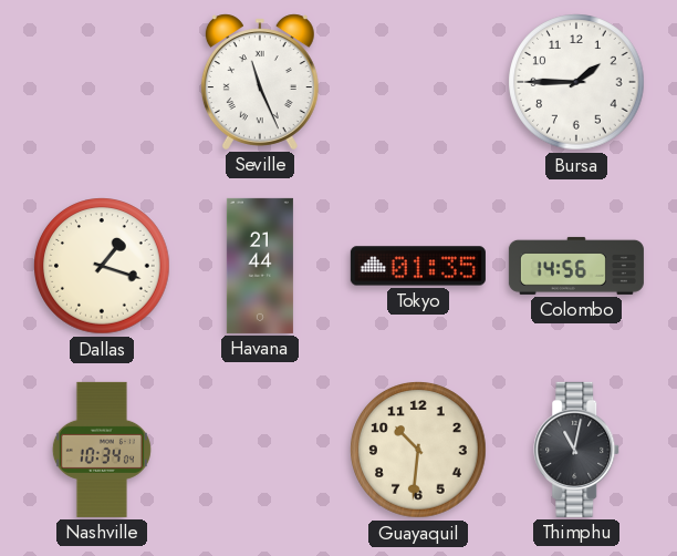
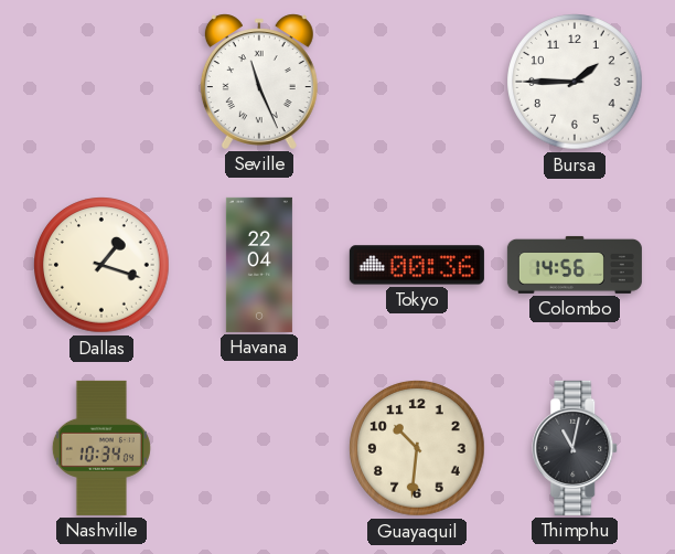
Havana: 21:44 -> 22:04
Tokyo: 01:35 -> 00:36
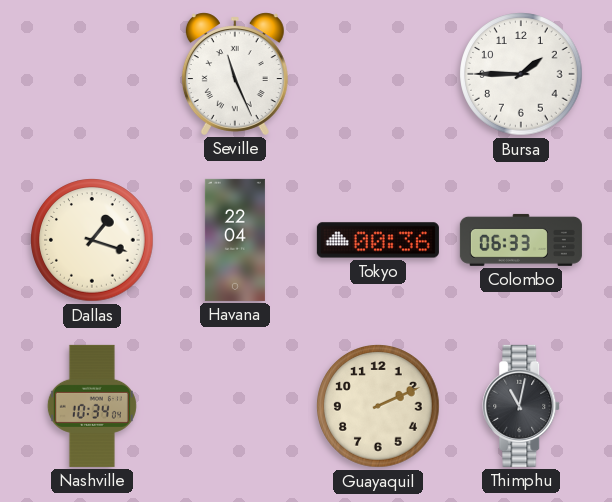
Colombo: 14:56 -> 06:33
Guayaquil: 10:31 -> 2:11
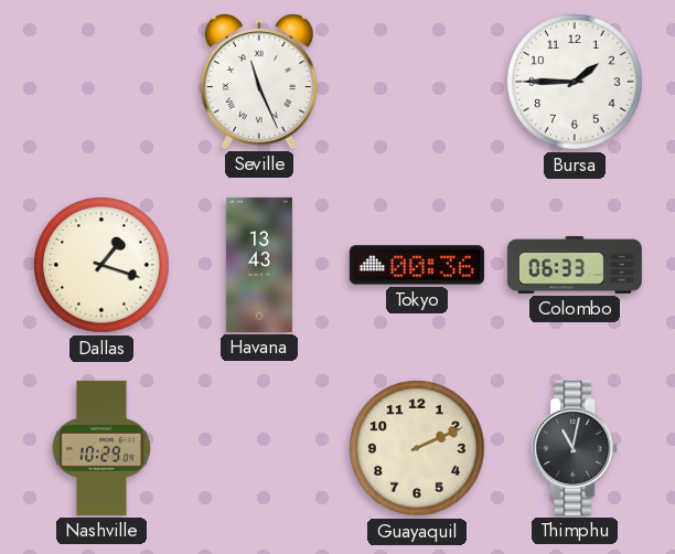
Havana: 22:04 -> 13:43
Nashville: 10:34 -> 10:29
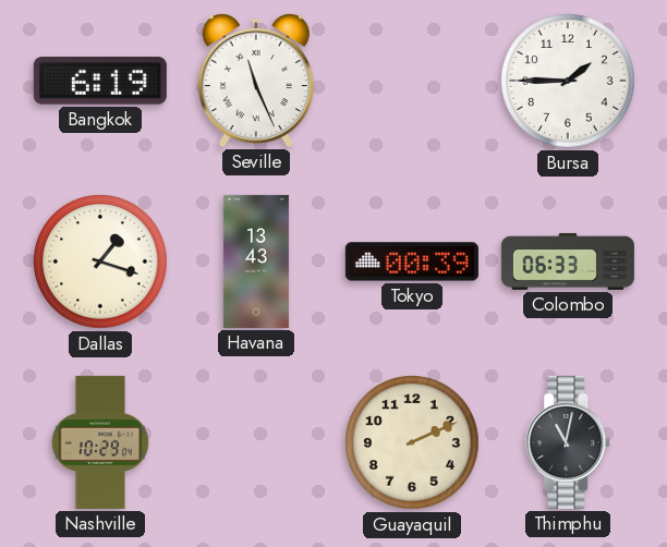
Bangkok: none -> 6:19
Tokyo: 00:36 -> 00:39
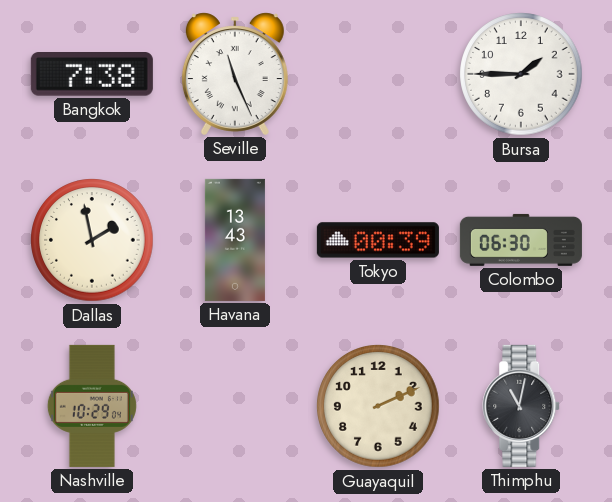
Bangkok: 6:19 -> 7:38
Dallas: 1:18 -> 1:58
Colombo: 06:33 -> 06:30
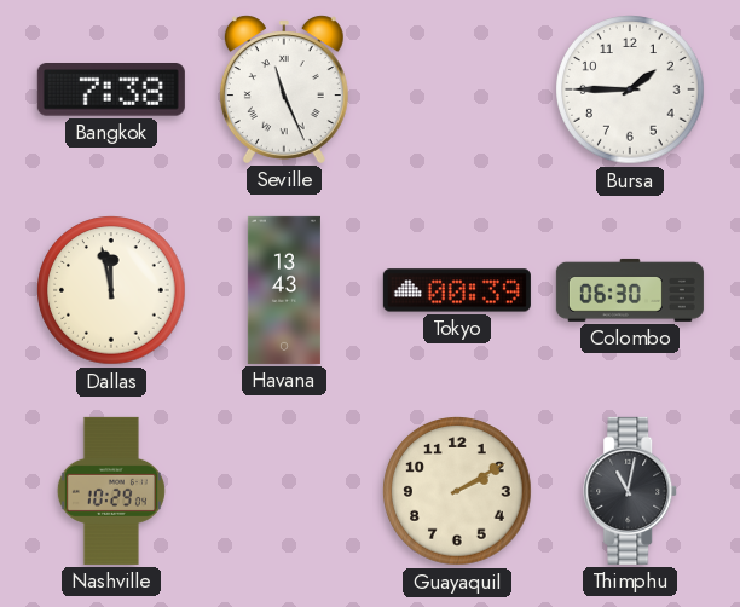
Dallas: 1:58 -> 11:58
Guayaquil: 2:11 -> 2:10
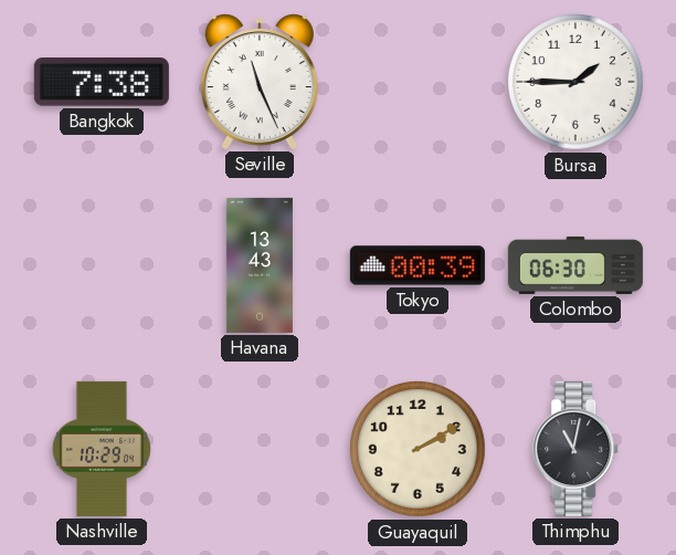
Dallas: 11:58 -> none
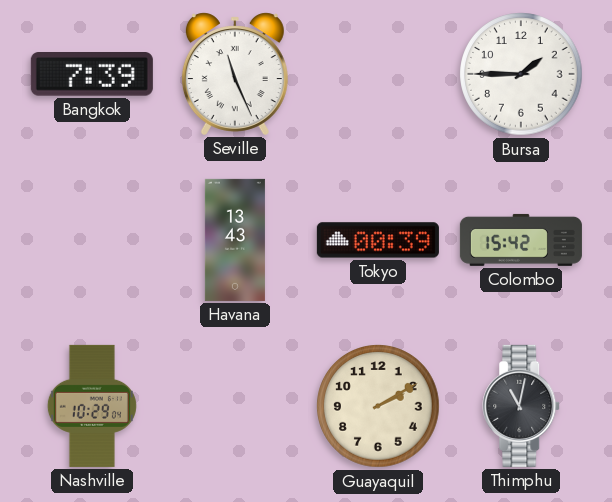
Bangkok: 7:38 -> 7:39
Colombo: 06:30 -> 15:42
